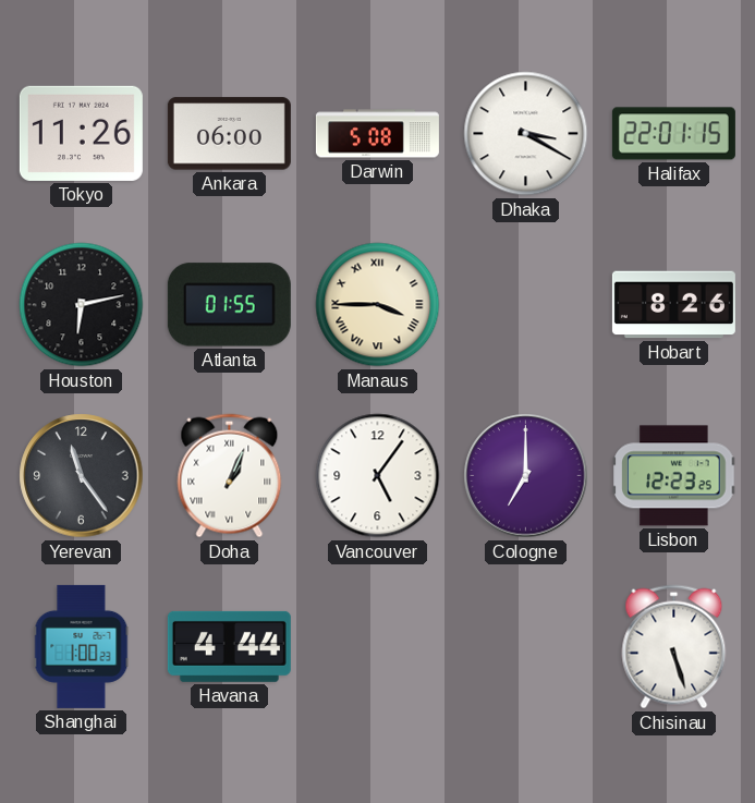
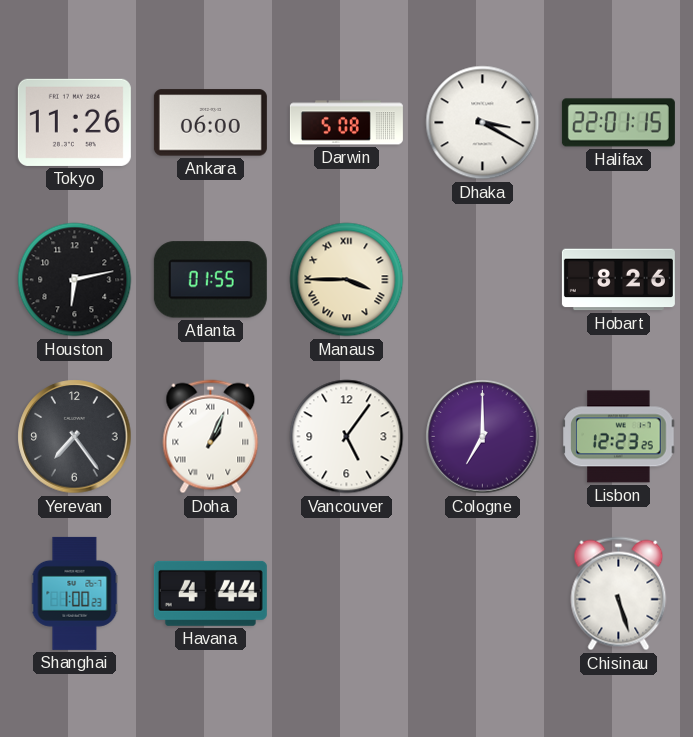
Yerevan: 11:24 -> 7:24
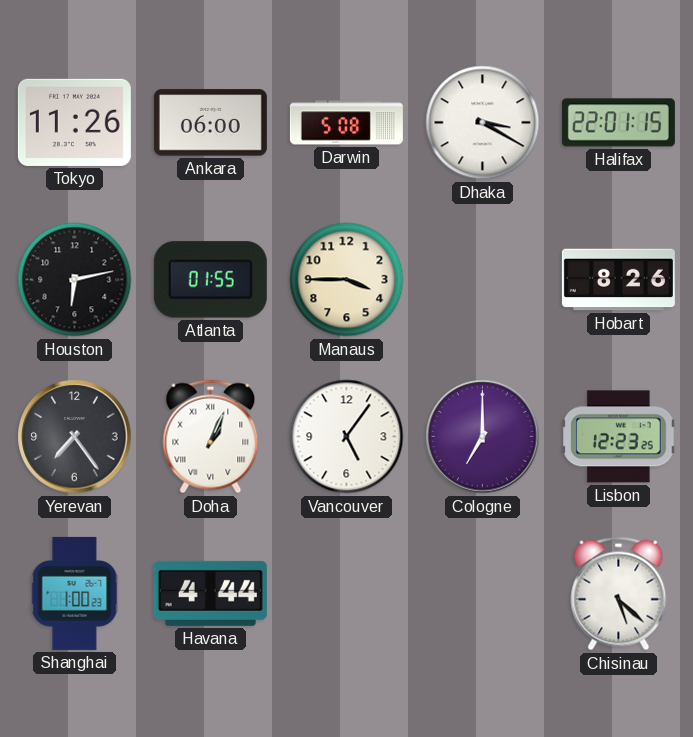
Manaus numerals: Roman -> Arabic
Chisinau: 5:27 -> 5:22
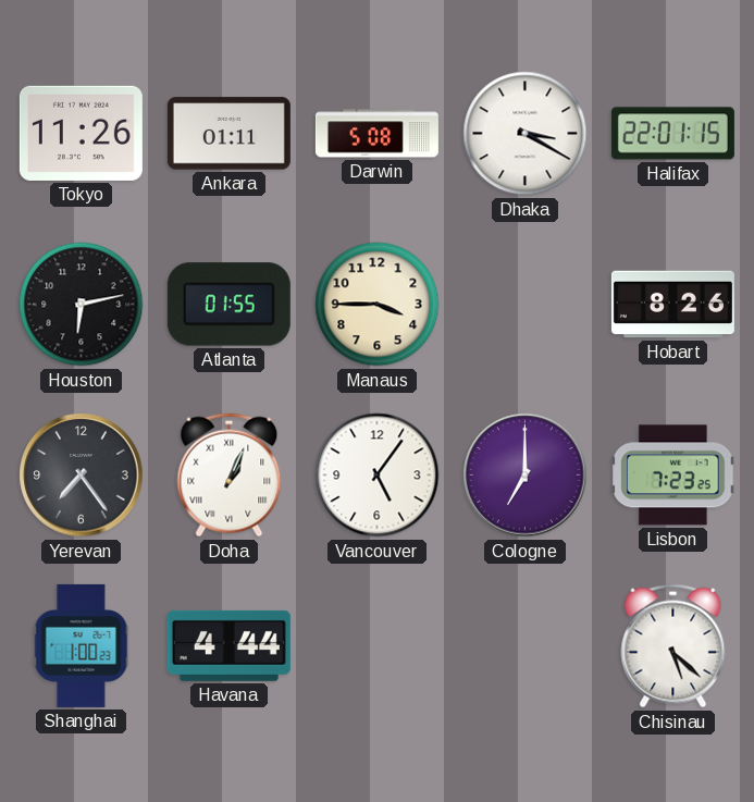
Ankara: 06:00 -> 01:11
Lisbon: 12:23 -> 7:23
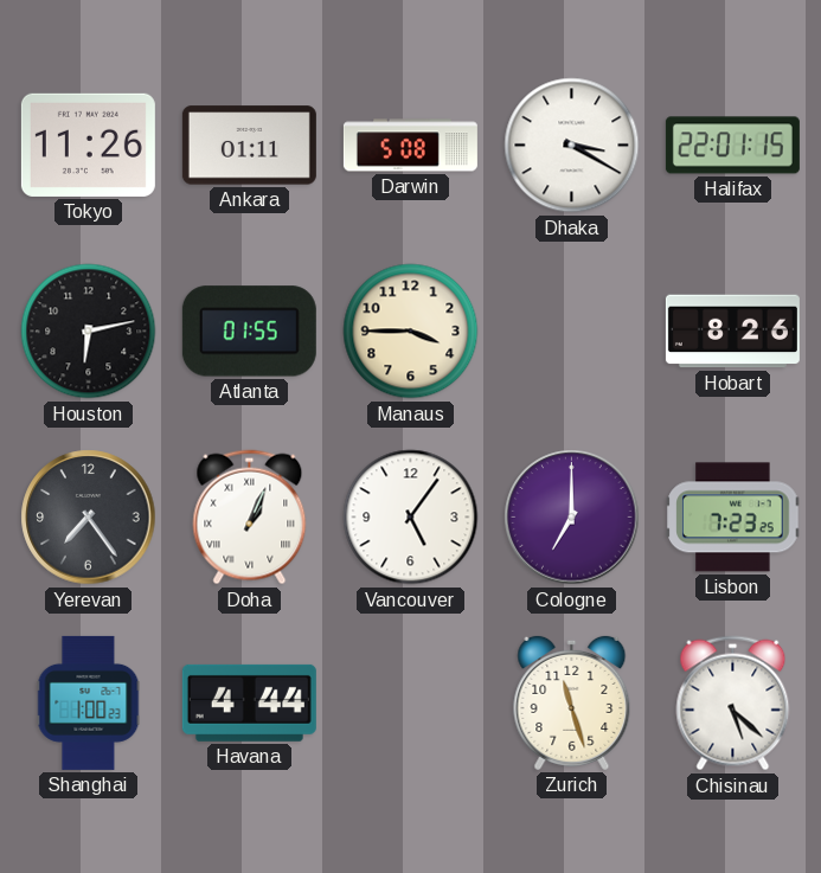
Zurich: none -> 11:27
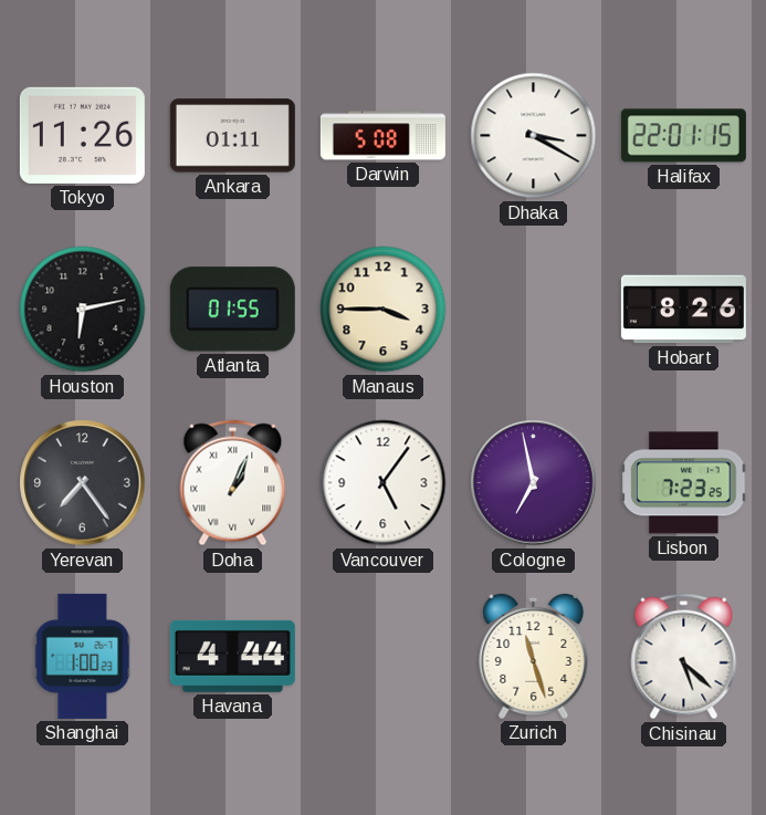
Cologne: 7:00 -> 6:58
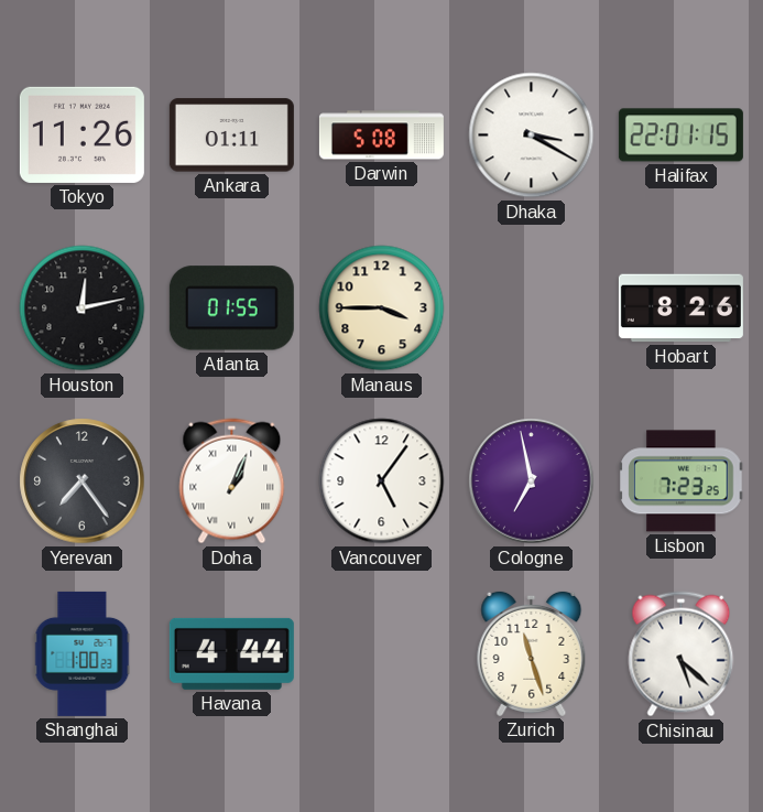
Houston: 6:13 -> 12:13
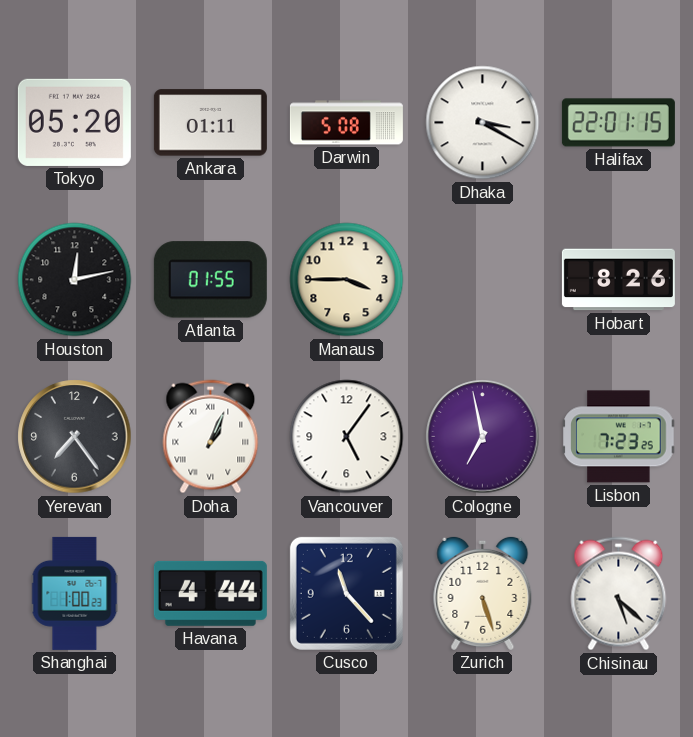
Tokyo: 11:26 -> 05:20
Cusco: none -> 11:23
Zurich: 11:27 -> 5:27
